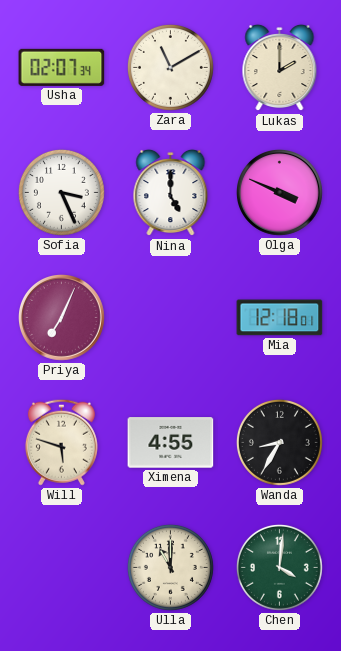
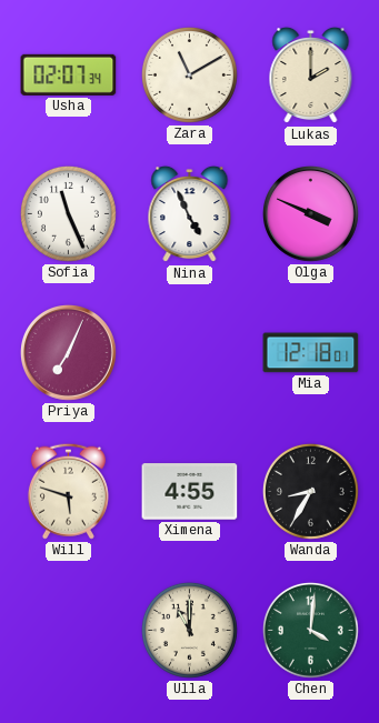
Sofia: 3:26 -> 11:26
Nina: 5:00 -> 4:56
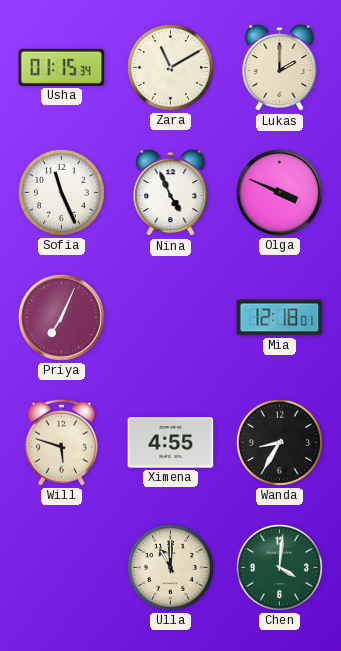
Usha: 02:07 -> 01:15
